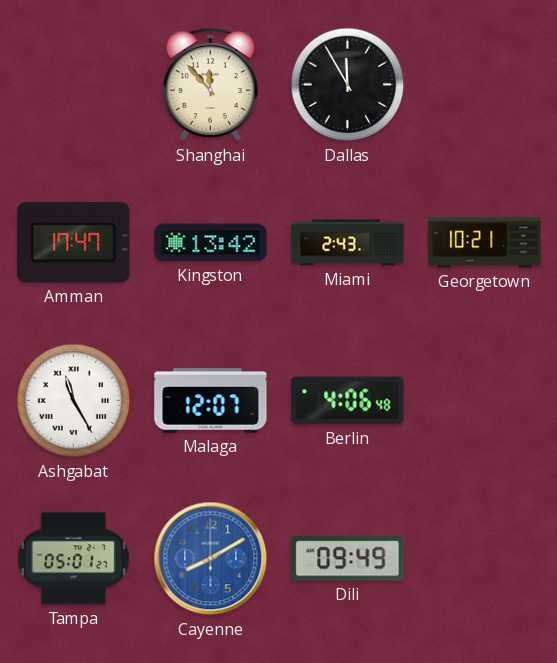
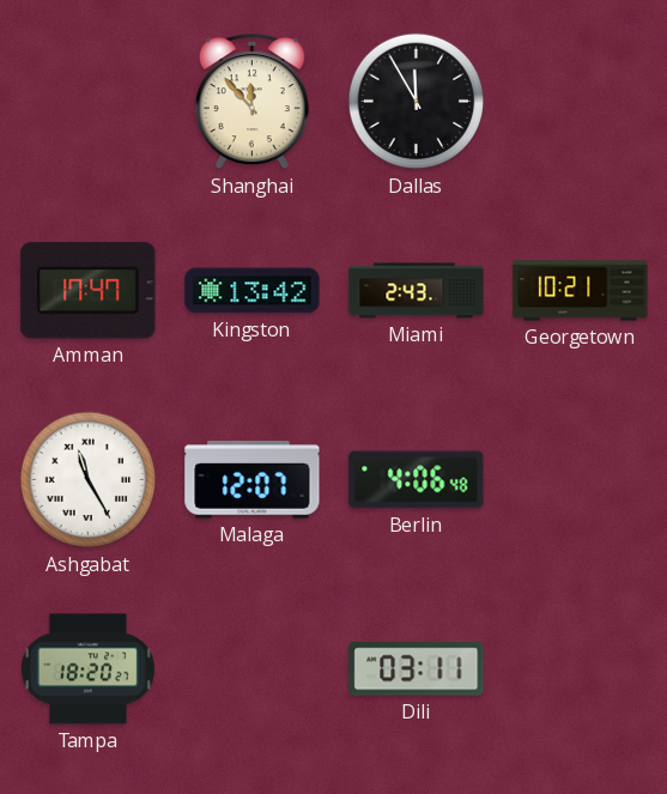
Tampa: 05:01 -> 18:20
Cayenne: 8:10 -> none
Dili: 09:49 -> 03:11
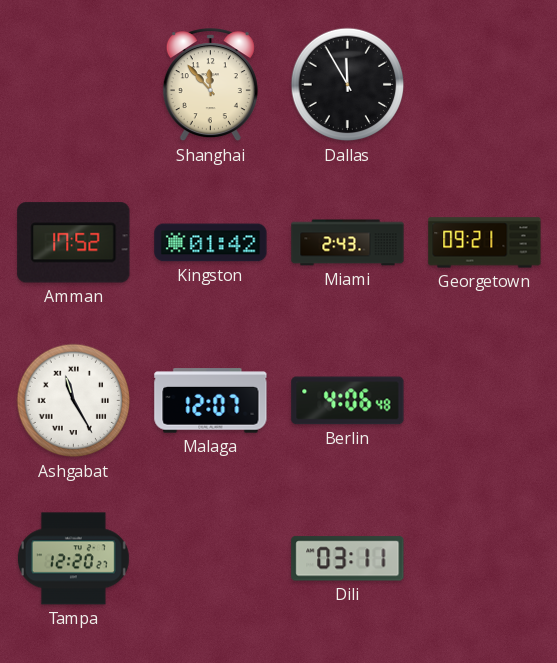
Amman: 17:47 -> 17:52
Kingston: 13:42 -> 01:42
Georgetown: 10:21 -> 09:21
Tampa: 18:20 -> 12:20
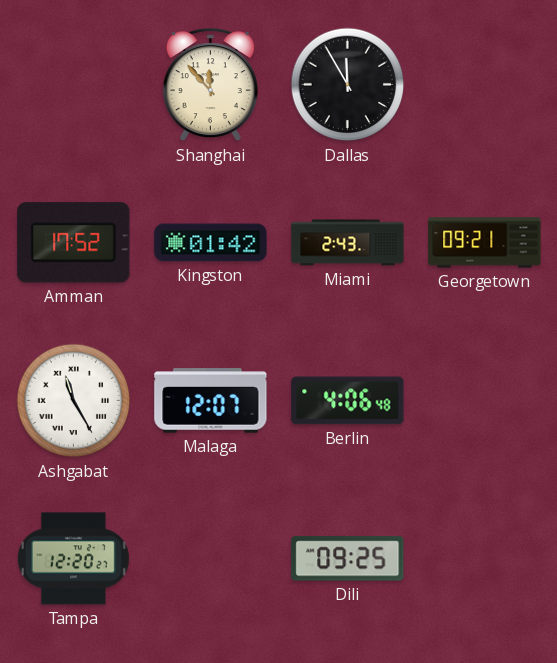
Dili: 03:11 -> 09:25
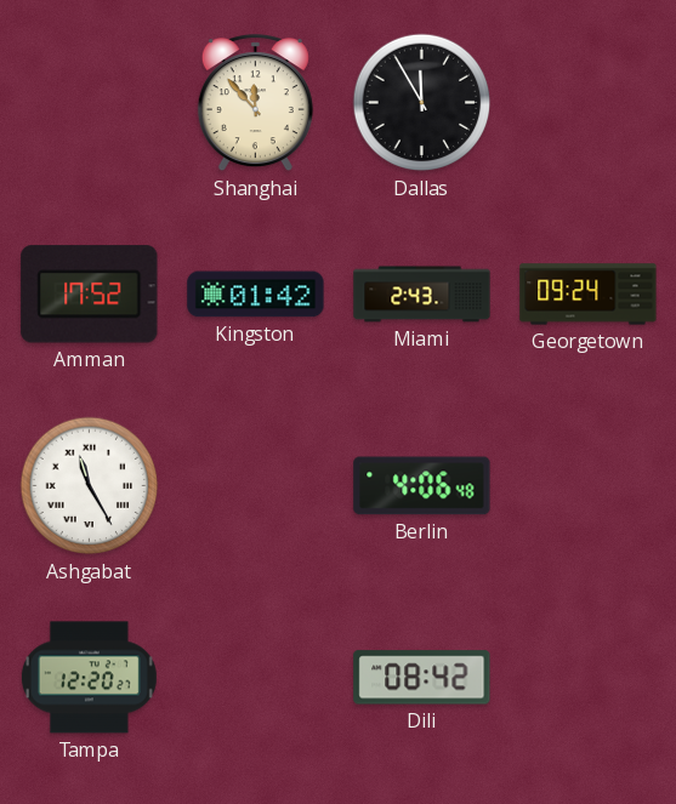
Georgetown: 09:21 -> 09:24
Malaga: 12:07 -> none
Dili: 09:25 -> 08:42
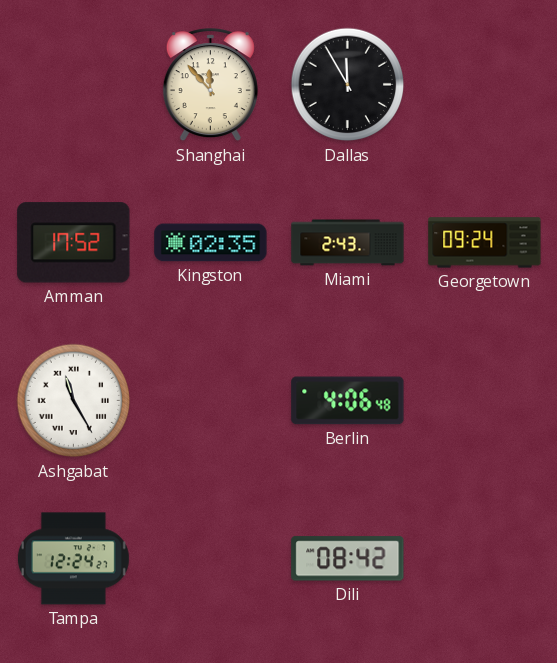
Kingston: 01:42 -> 02:35
Tampa: 12:20 -> 12:24
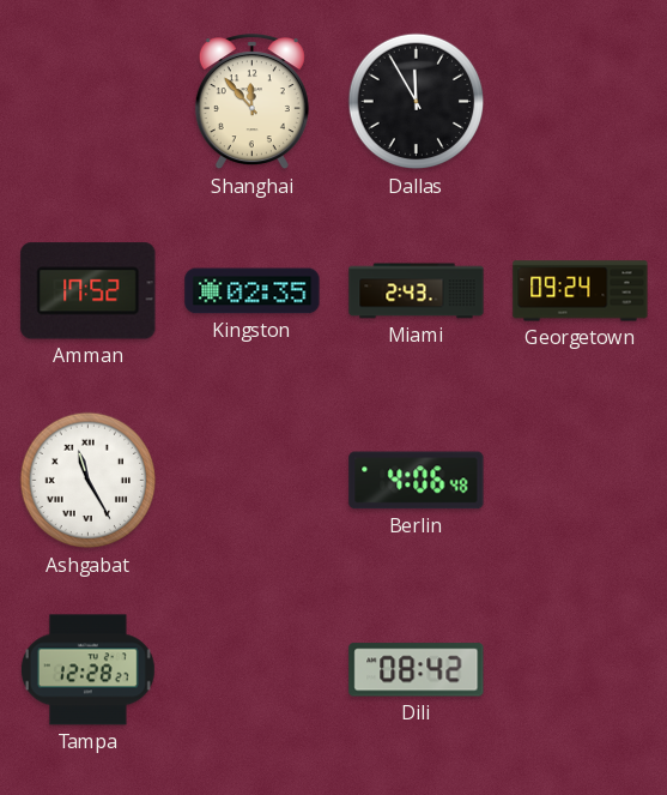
Tampa: 12:24 -> 12:28
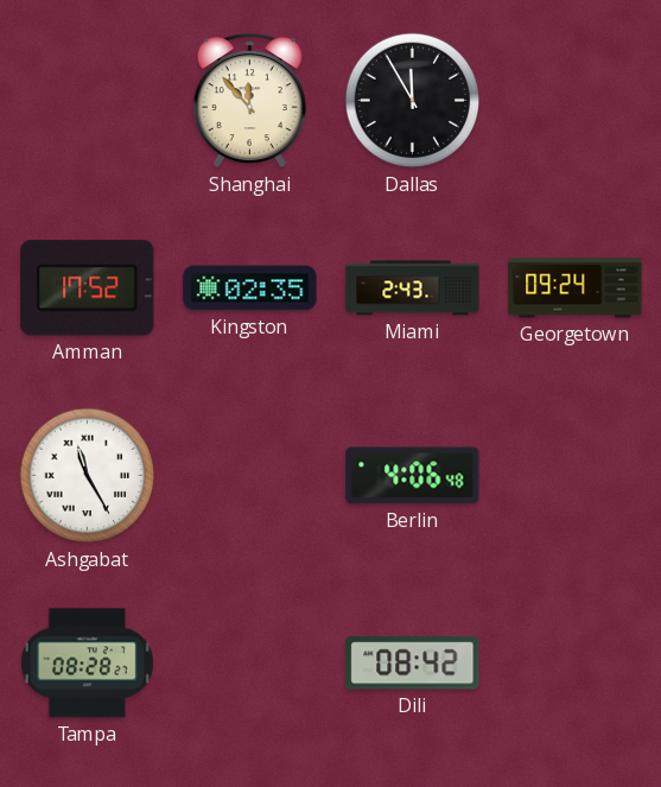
Tampa: 12:28 -> 08:28
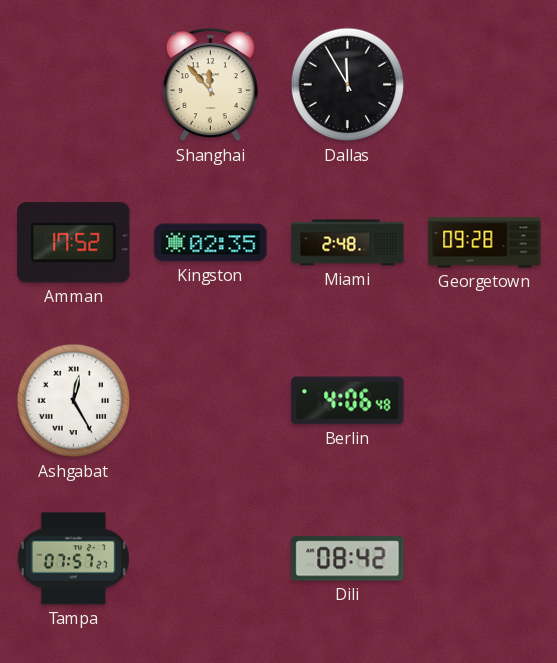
Miami: 2:43 -> 2:48
Georgetown: 09:24 -> 09:28
Ashgabat: 11:25 -> 12:25
Tampa: 08:28 -> 07:57
